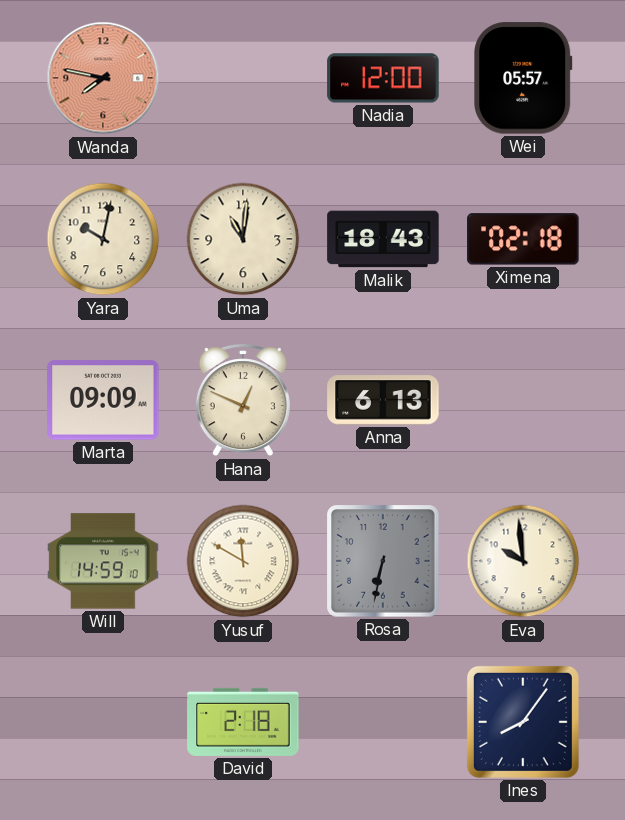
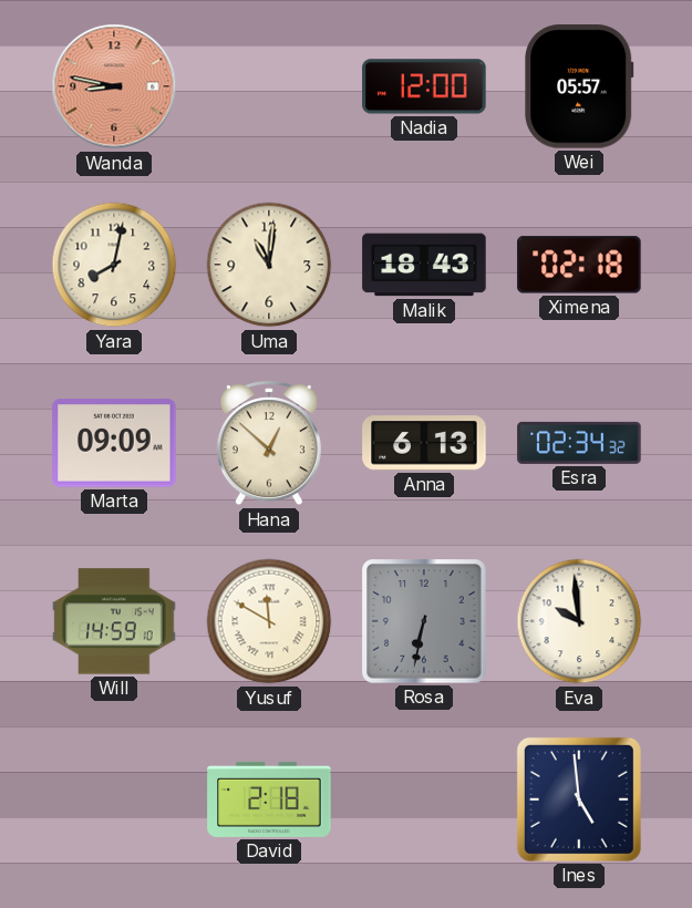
Wanda: 7:47 -> 8:47
Yara: 10:02 -> 8:02
Hana: 12:49 -> 12:52
Esra: none -> 02:34
Ines: 8:06 -> 4:59
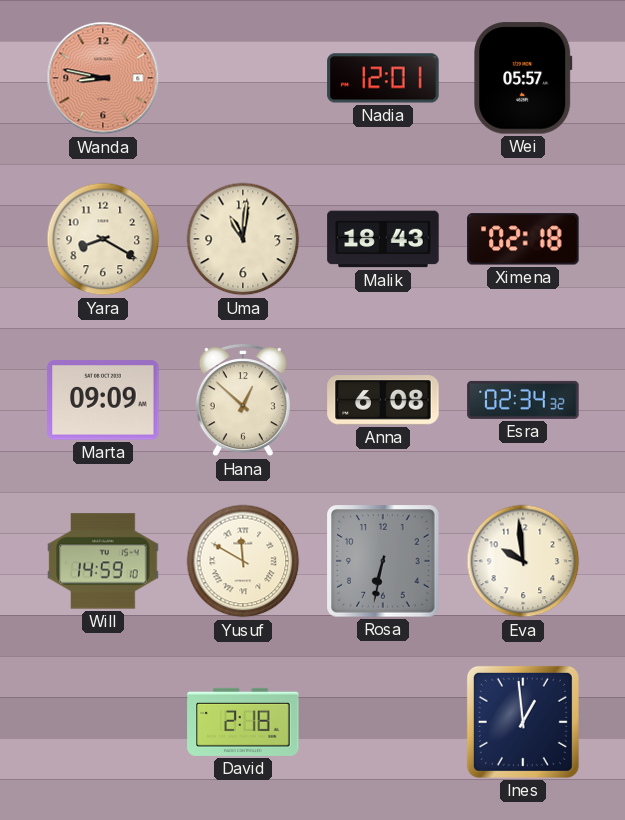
Nadia: 12:00 -> 12:01
Yara: 8:02 -> 8:20
Anna: 6:13 -> 6:08
Ines: 4:59 -> 12:59
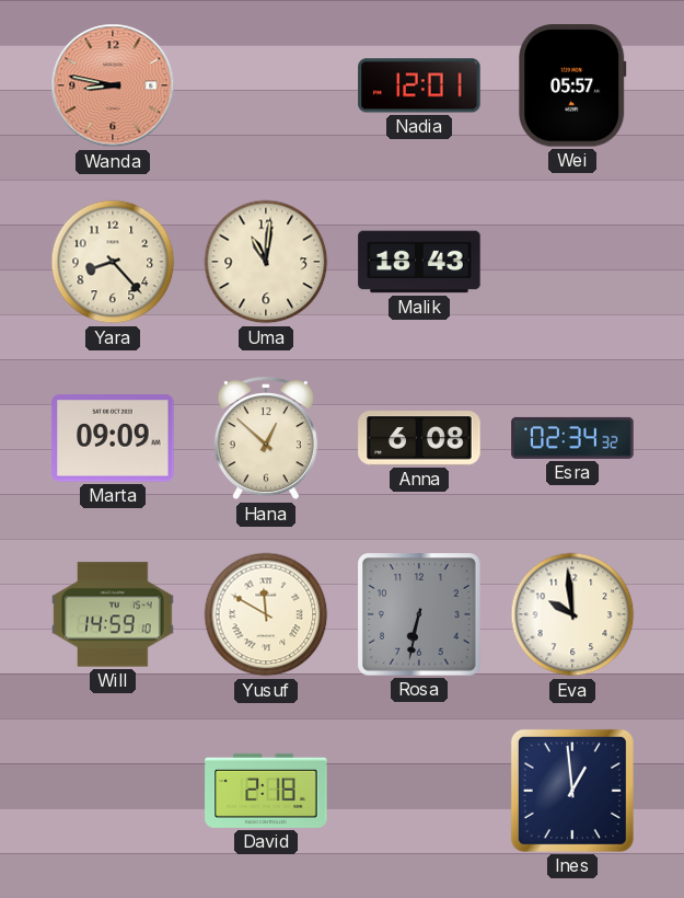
Yara: 8:20 -> 8:23
Ximena: 02:18 -> none
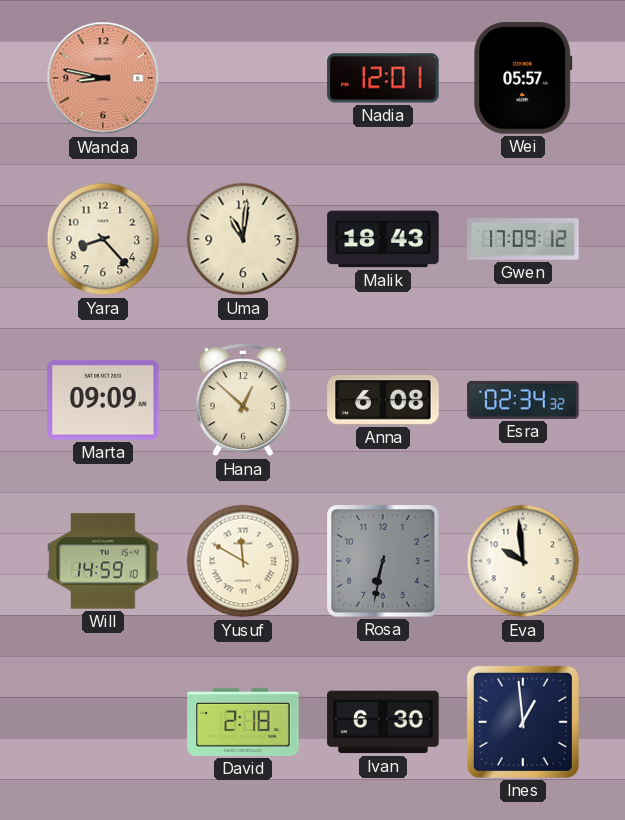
Gwen: none -> 17:09
Ivan: none -> 6:30
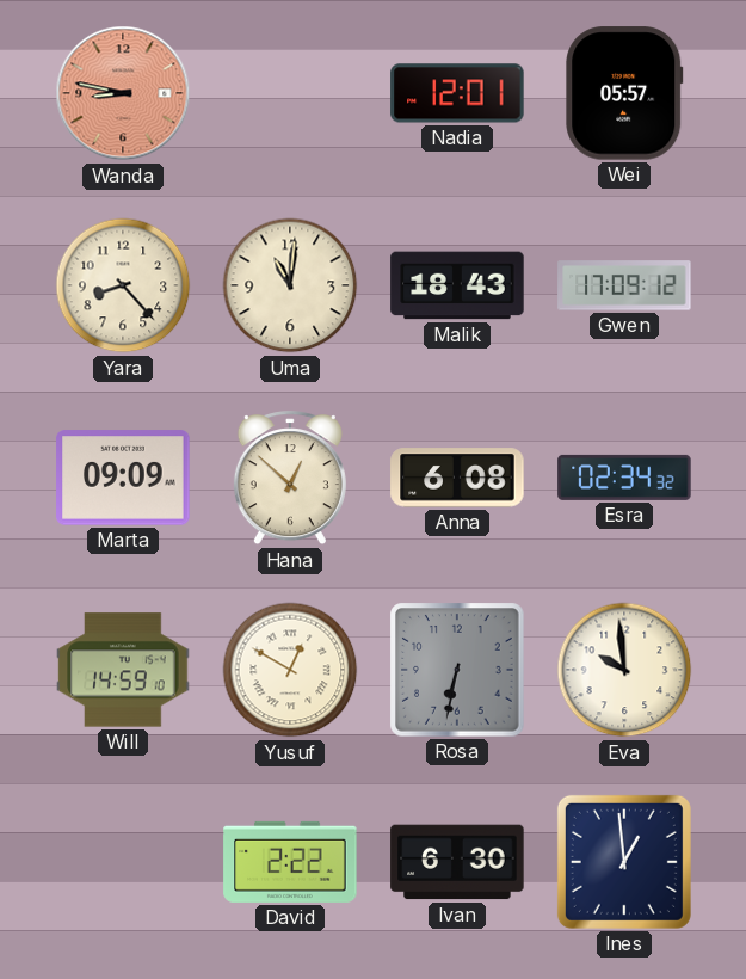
Yusuf: 11:50 -> 12:50
David: 2:18 -> 2:22
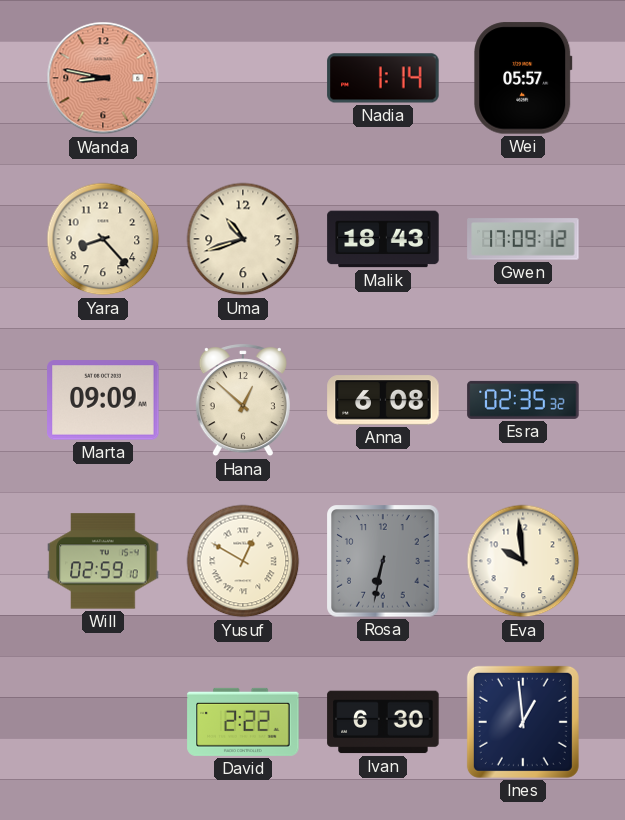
Nadia: 12:01 -> 1:14
Uma: 11:01 -> 10:42
Esra: 02:34 -> 02:35
Will: 14:59 -> 02:59
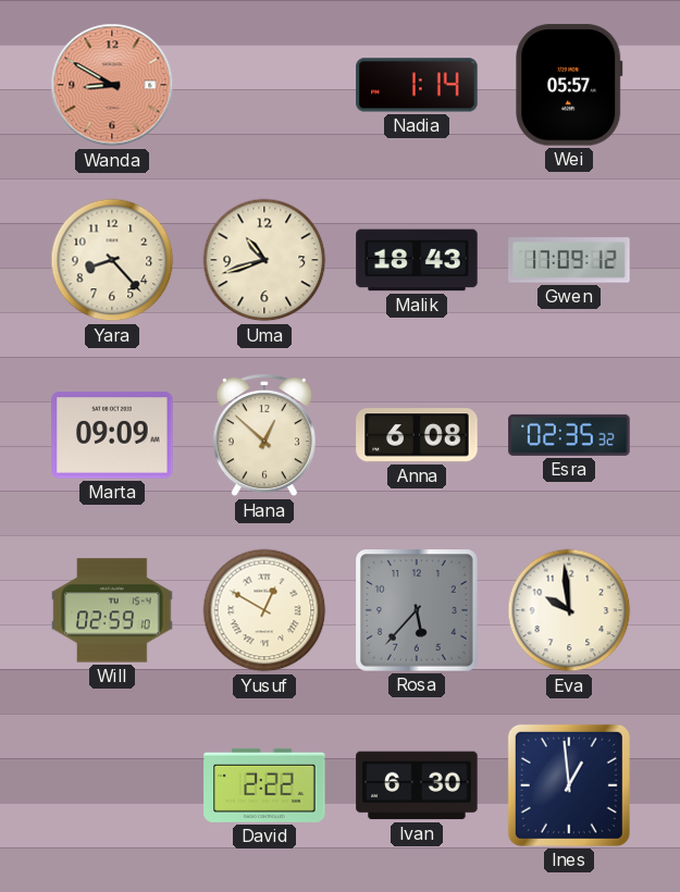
Wanda: 8:47 -> 8:50
Rosa: 6:32 -> 5:37
